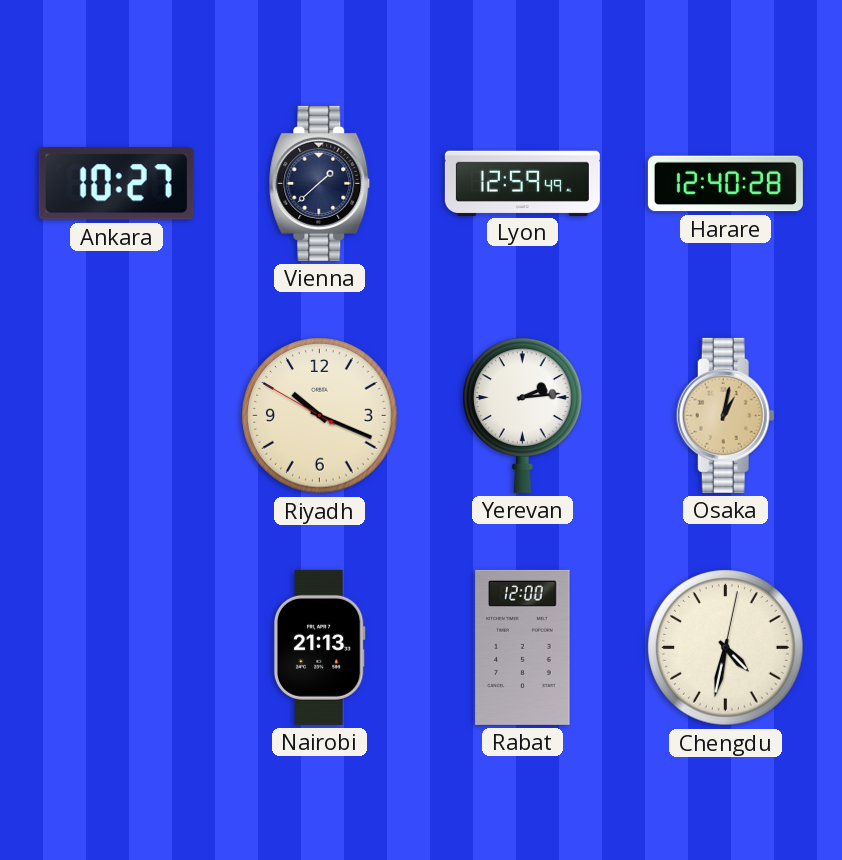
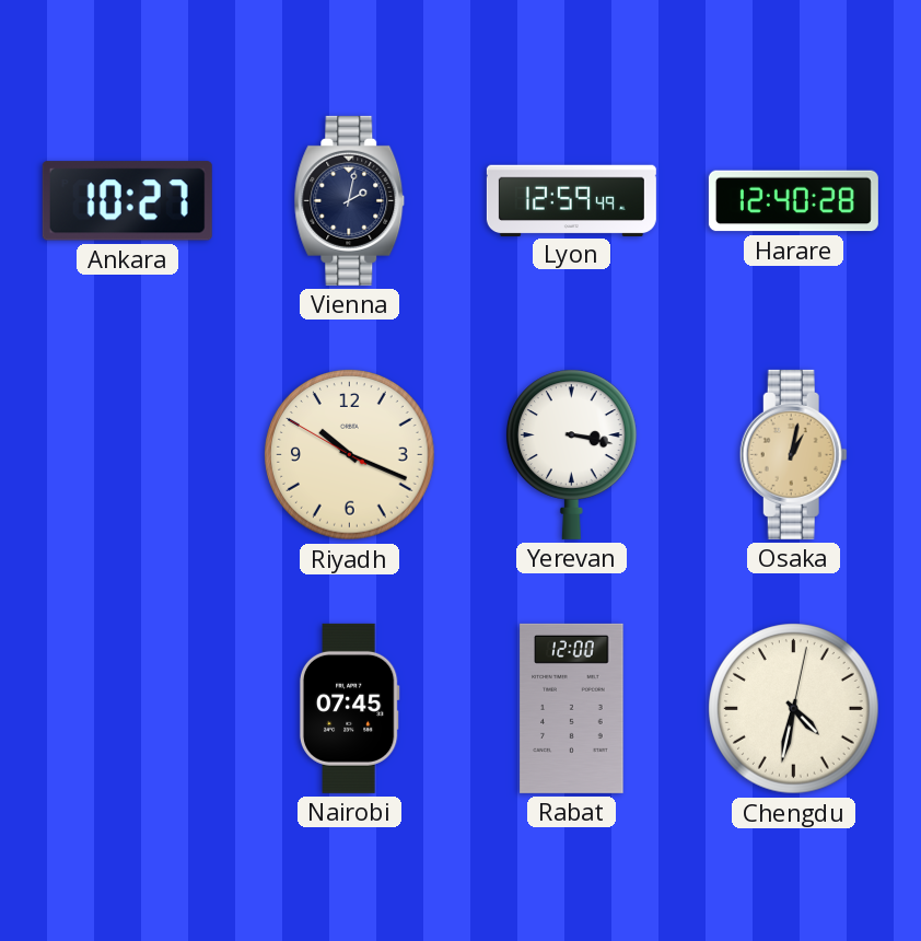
Vienna: 1:38 -> 2:02
Yerevan: 2:14 -> 3:17
Nairobi: 21:13 -> 07:45
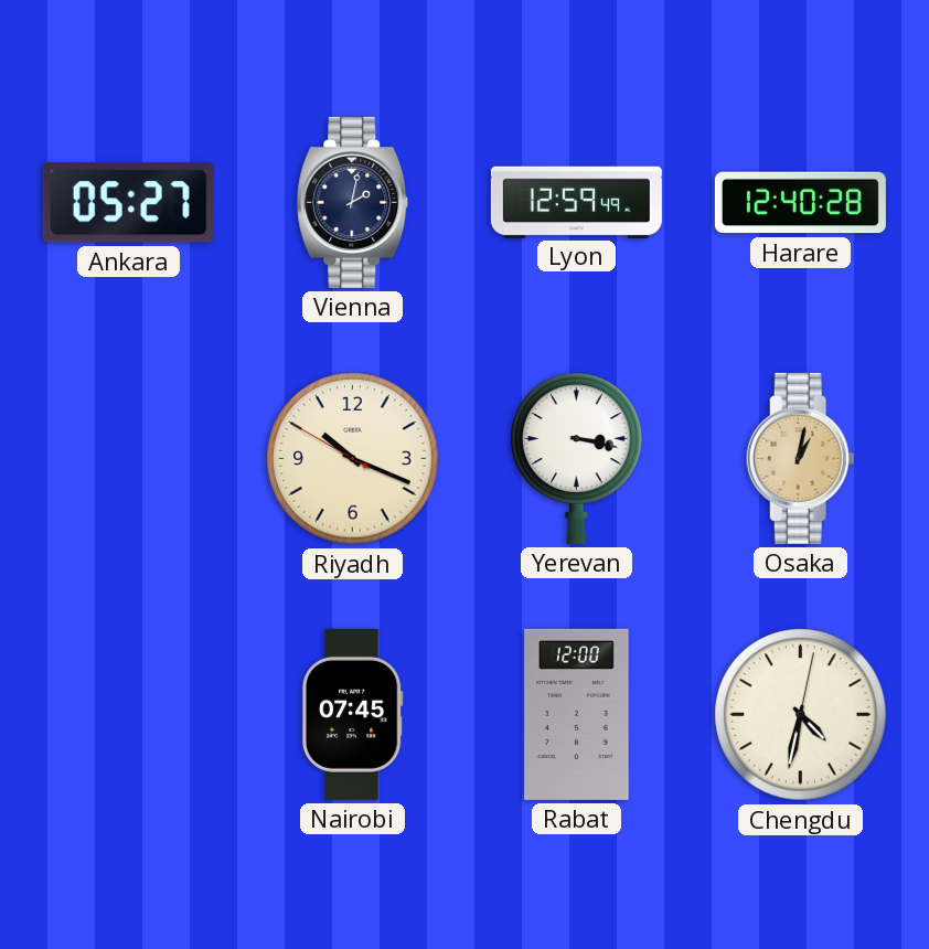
Ankara: 10:27 -> 05:27
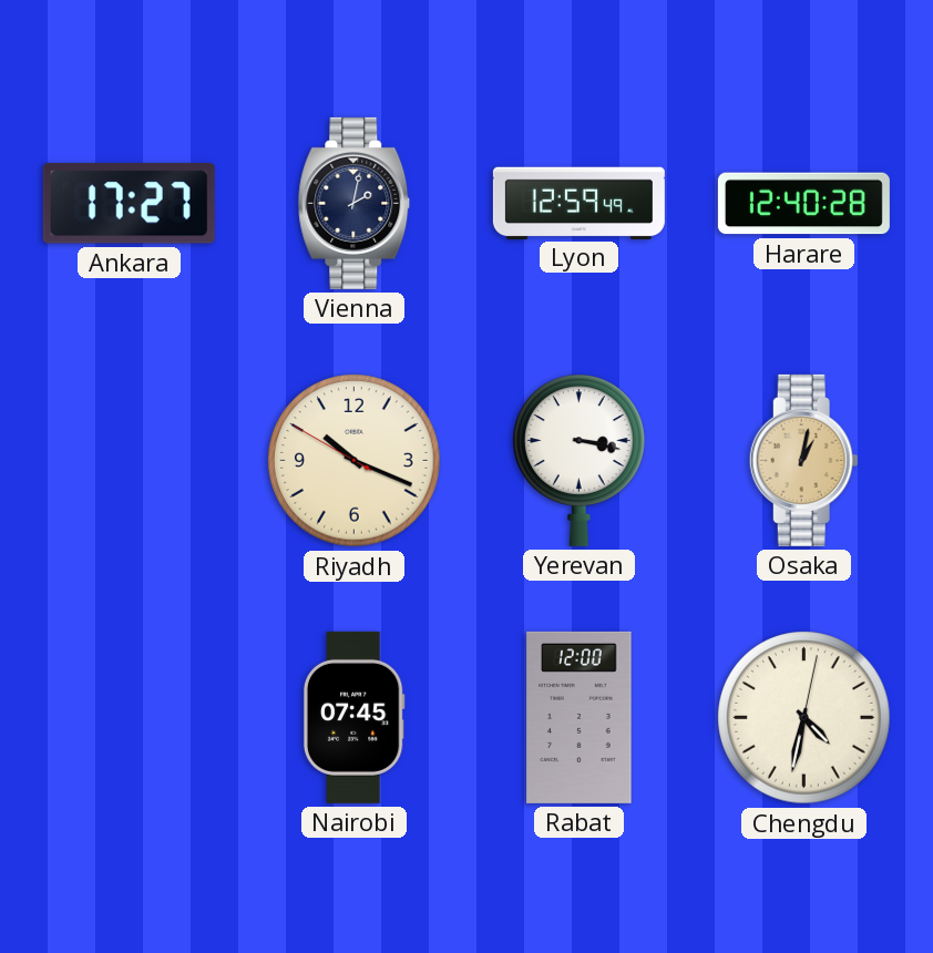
Ankara: 05:27 -> 17:27
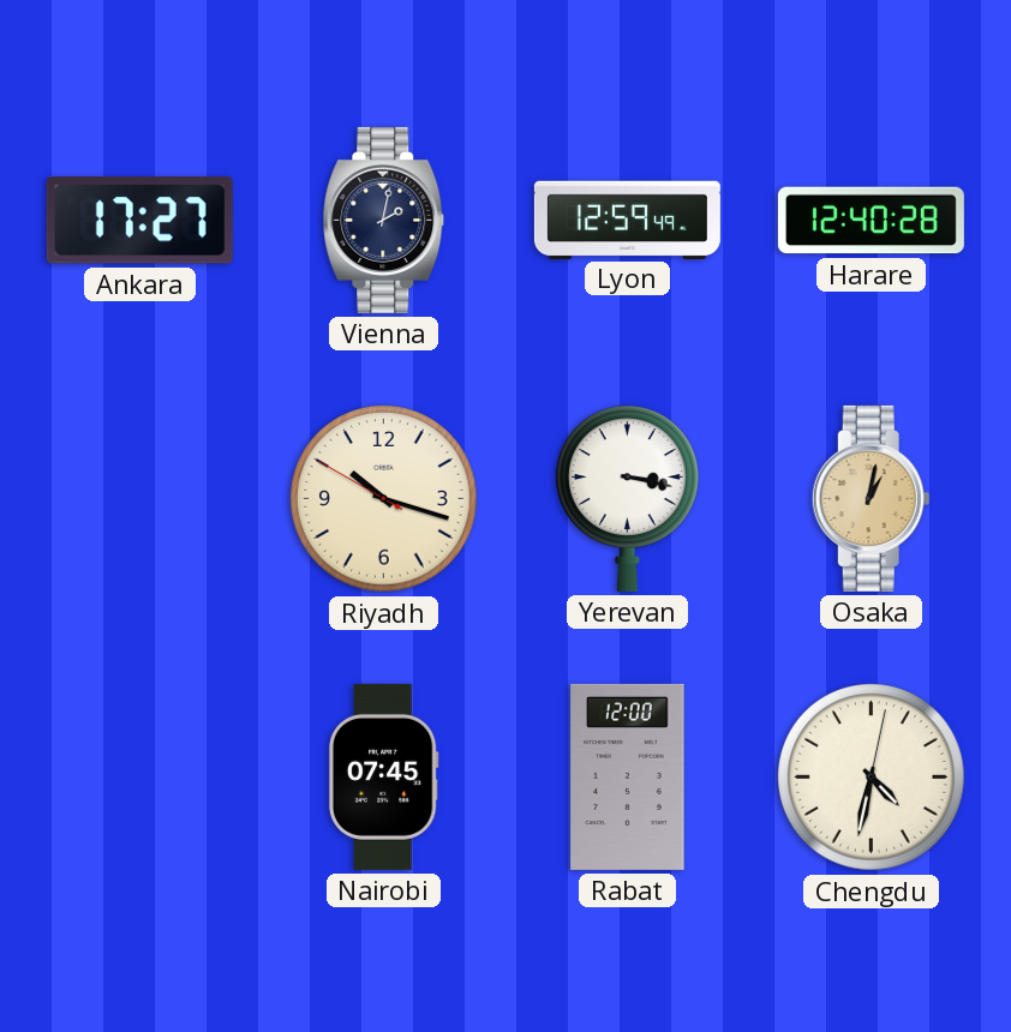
Riyadh: 10:18 -> 10:17
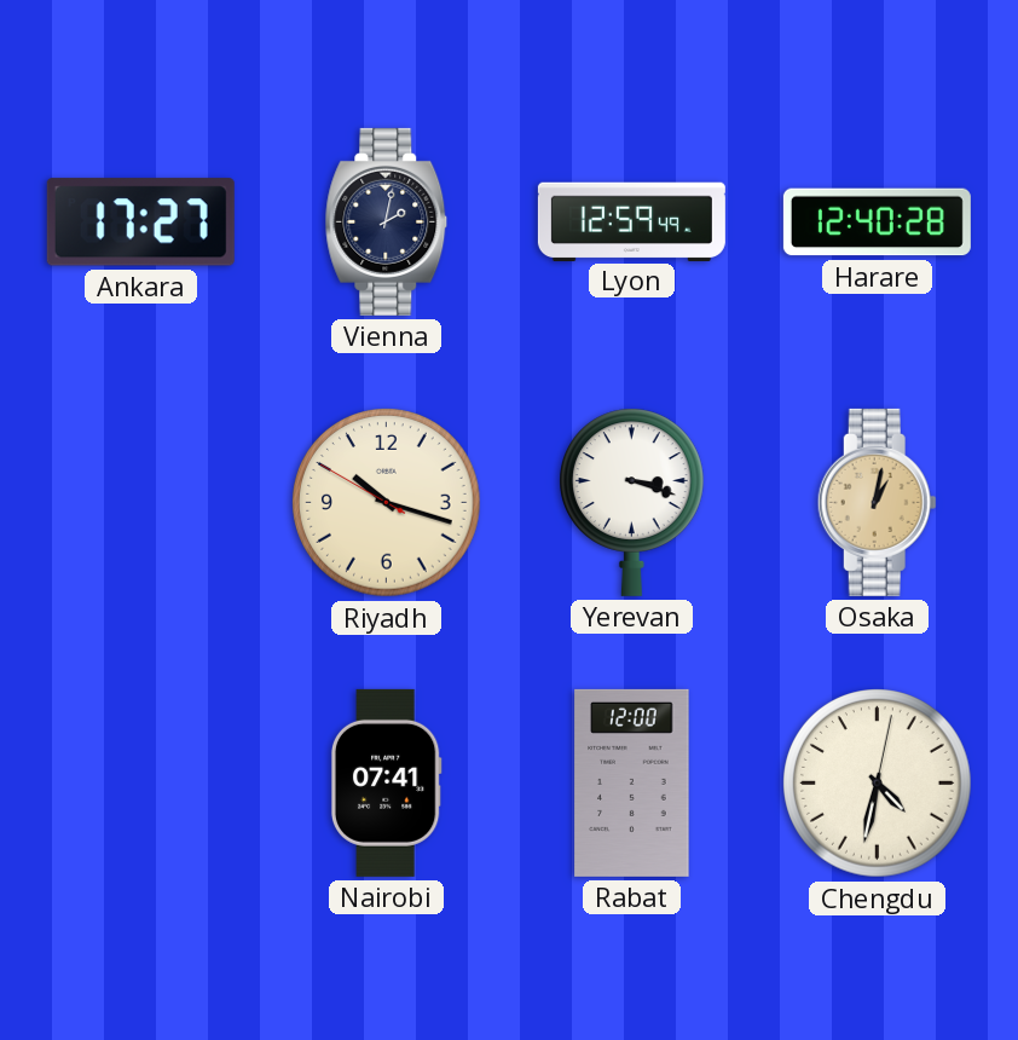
Yerevan: 3:17 -> 3:18
Nairobi: 07:45 -> 07:41
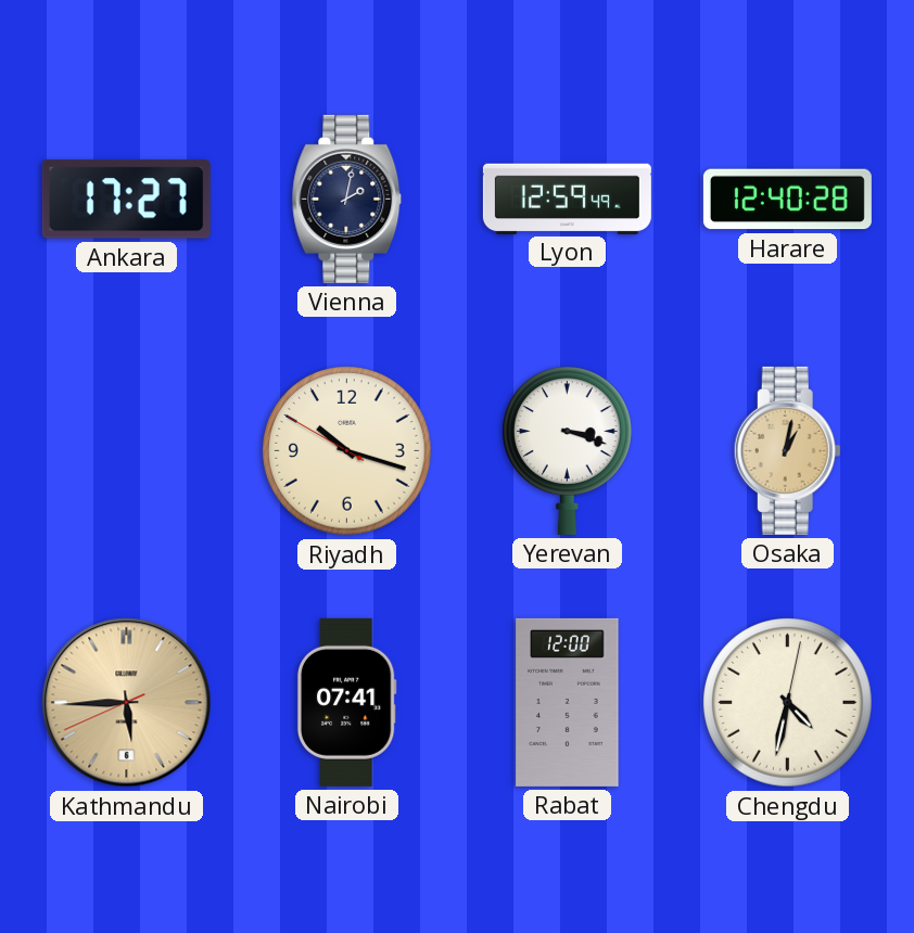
Kathmandu: none -> 5:44
